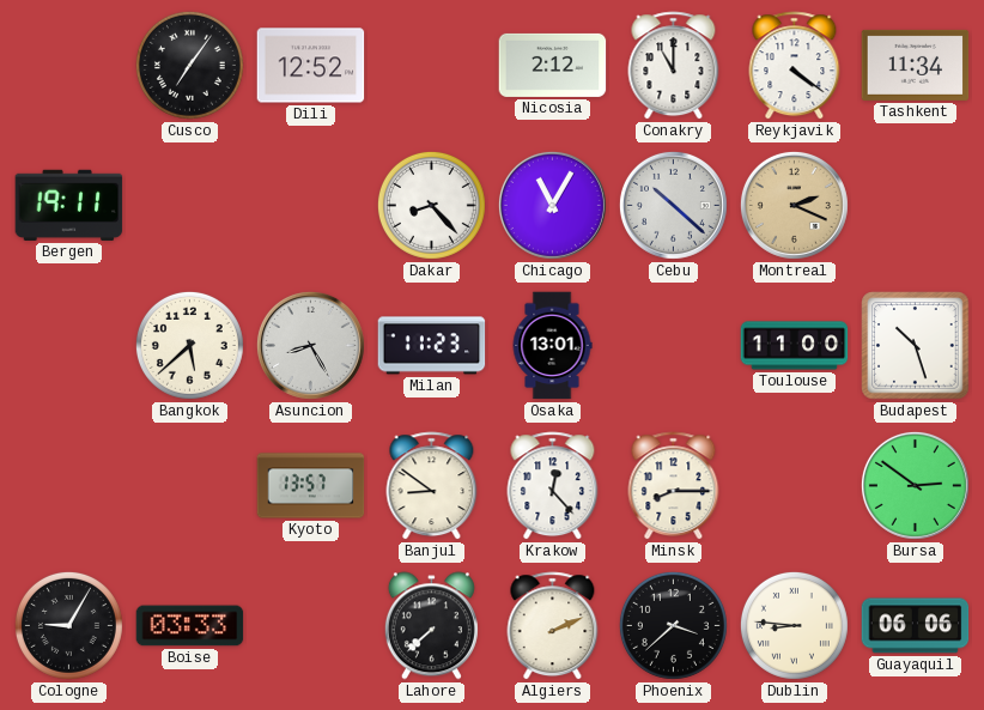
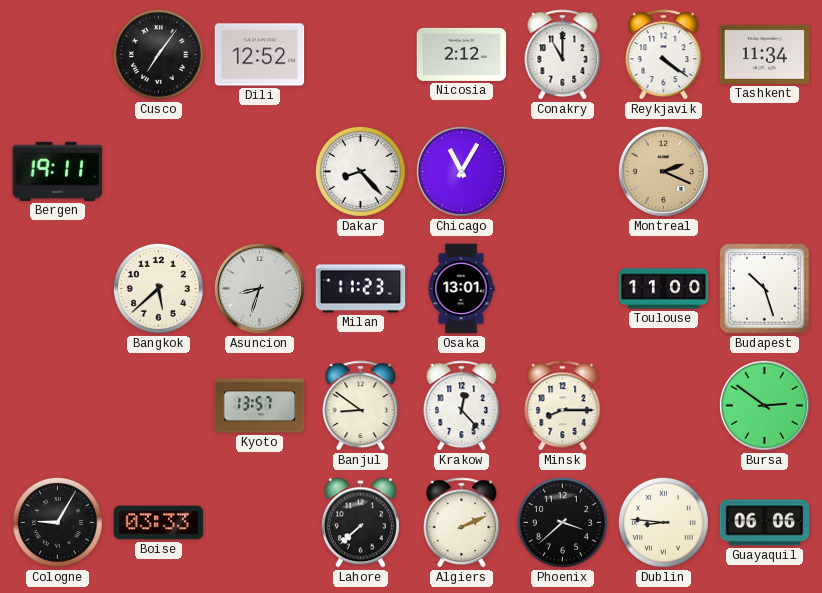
Cebu: 10:22 -> none
Asuncion: 8:25 -> 8:33
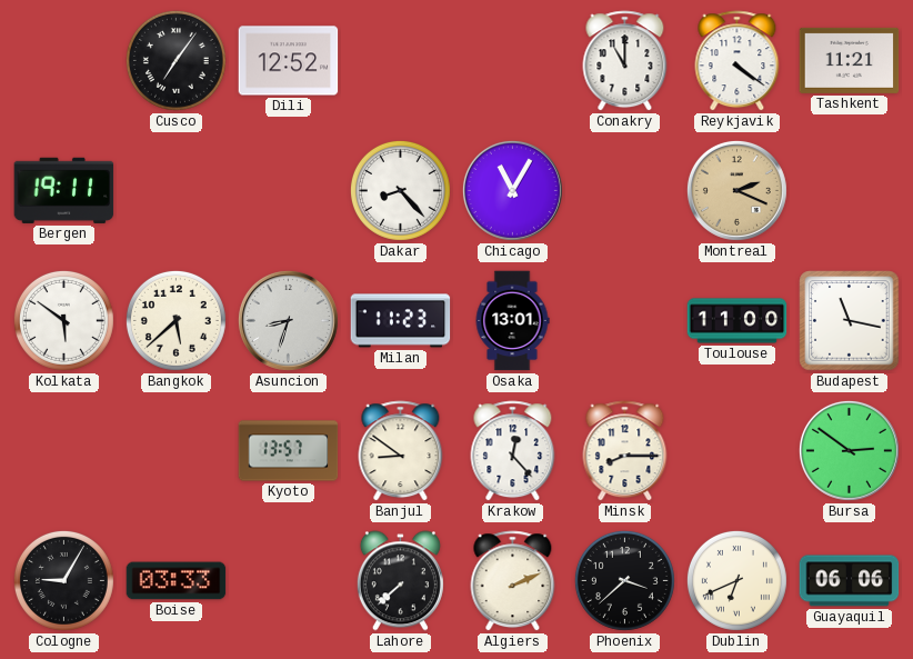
Nicosia: 2:12 -> none
Tashkent: 11:34 -> 11:21
Kolkata: none -> 5:51
Budapest: 10:27 -> 11:17
Dublin: 8:46 -> 6:41
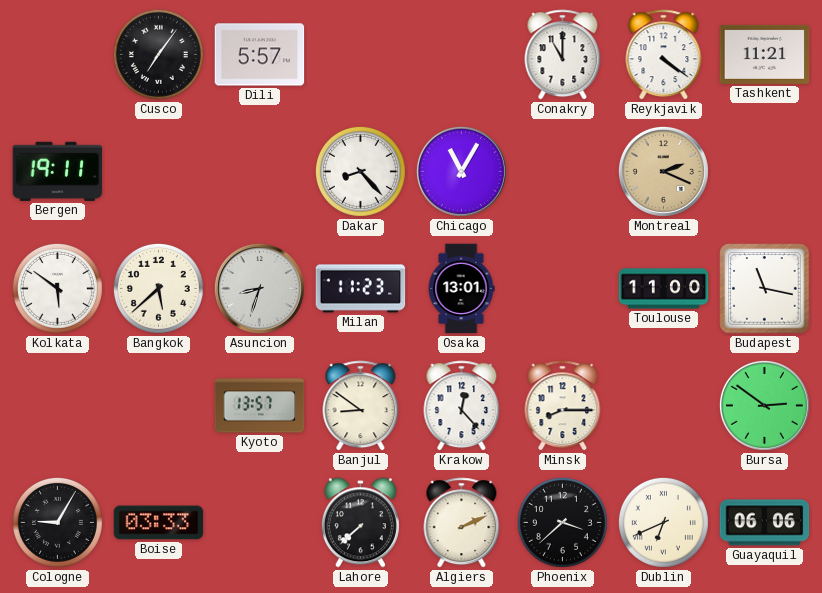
Dili: 12:52 -> 5:57
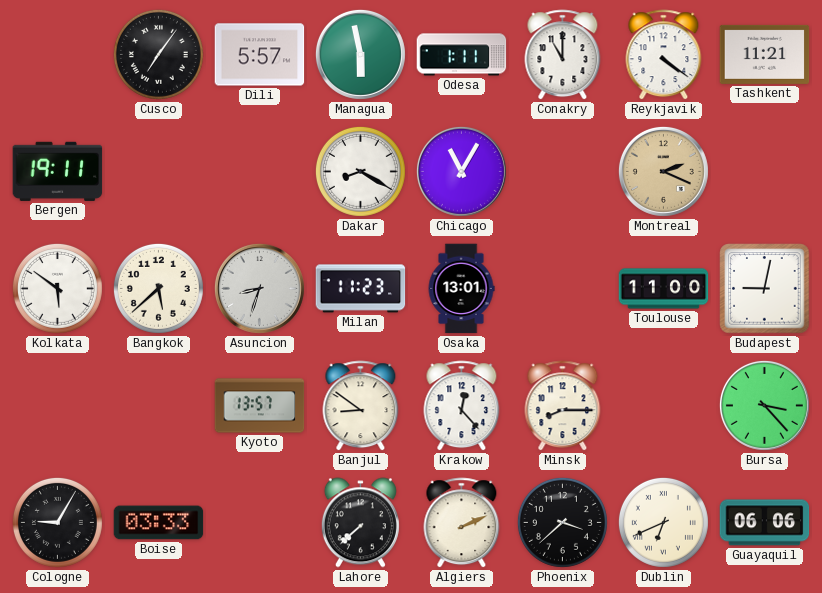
Managua: none -> 5:58
Odesa: none -> 1:11
Dakar: 8:23 -> 8:20
Budapest: 11:17 -> 9:02
Bursa: 2:51 -> 3:23
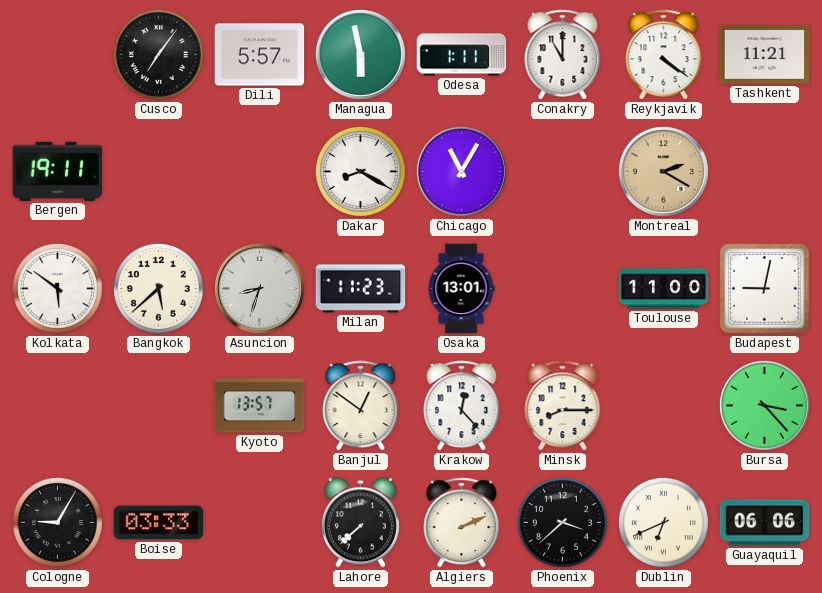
Montreal: 2:19 -> 2:20
Banjul: 8:51 -> 12:51
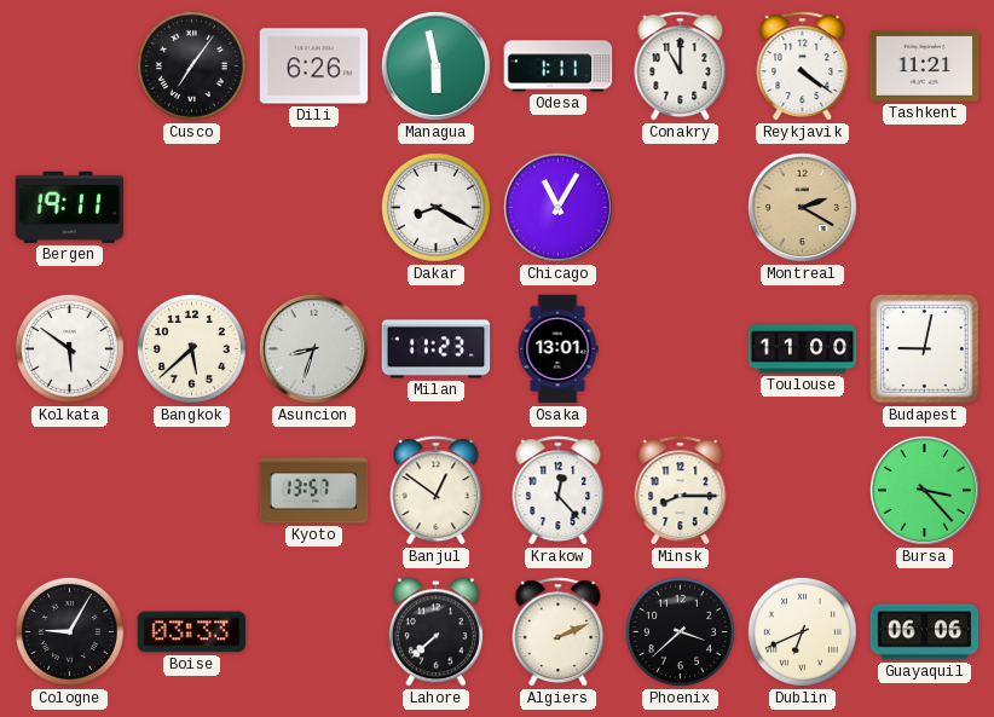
Dili: 5:57 -> 6:26
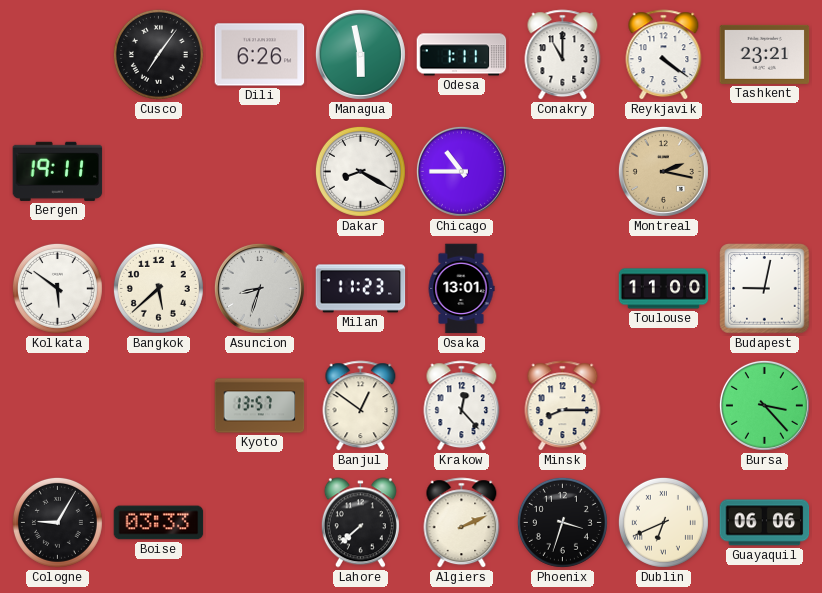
Tashkent: 11:21 -> 23:21
Chicago: 11:05 -> 10:45
Montreal: 2:20 -> 2:17
Phoenix: 3:38 -> 3:33
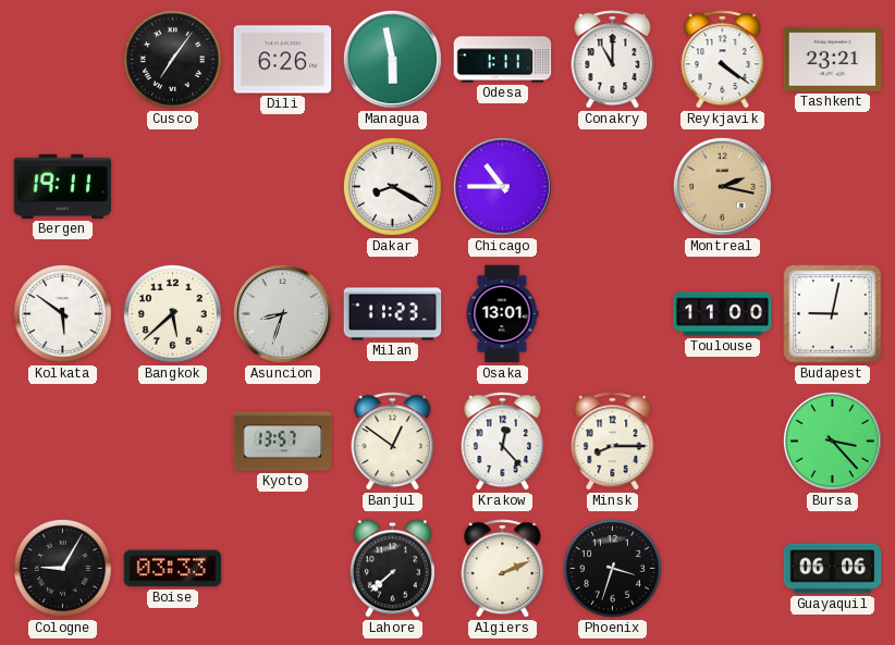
Dublin: 6:41 -> none
